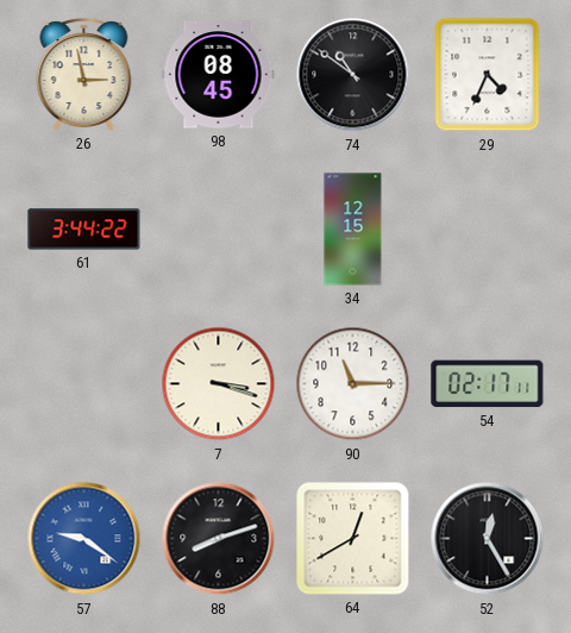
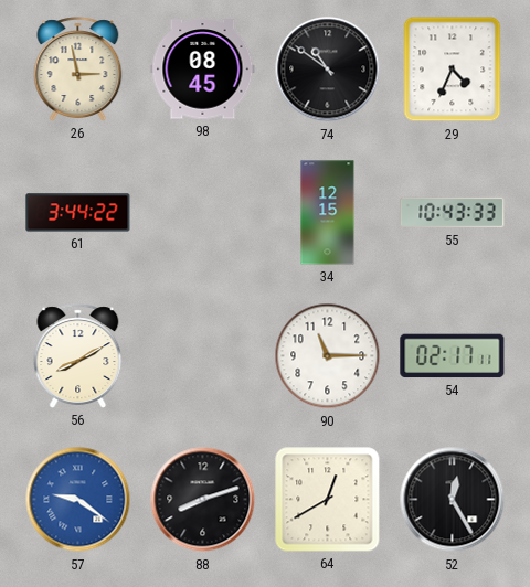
55: none -> 10:43
56: none -> 8:10
7: 3:18 -> none
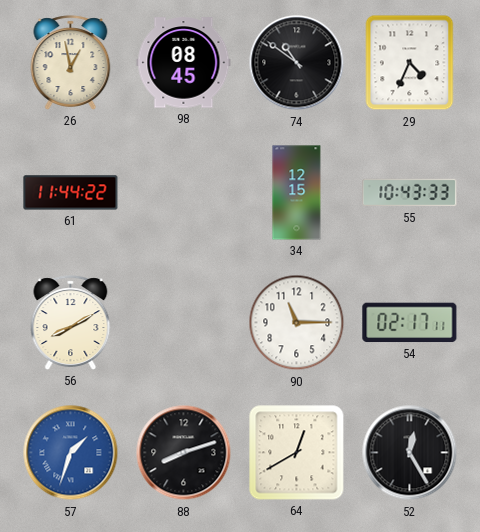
26: 2:58 -> 12:58
61: 3:44 -> 11:44
57: 9:21 -> 1:33
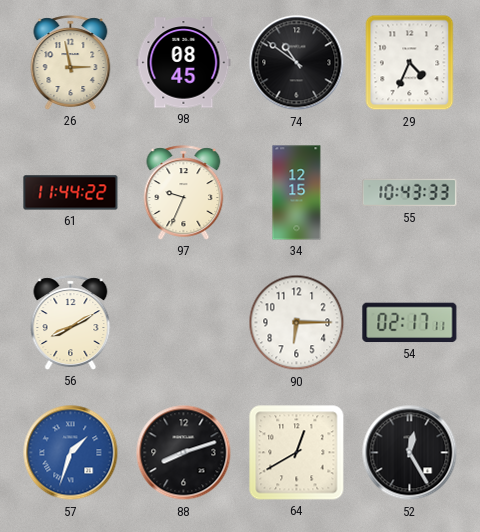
26: 12:58 -> 2:58
97: none -> 9:34
90: 11:15 -> 6:15
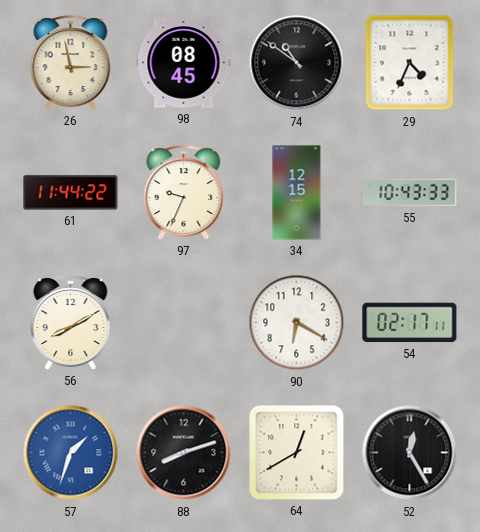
90: 6:15 -> 6:20
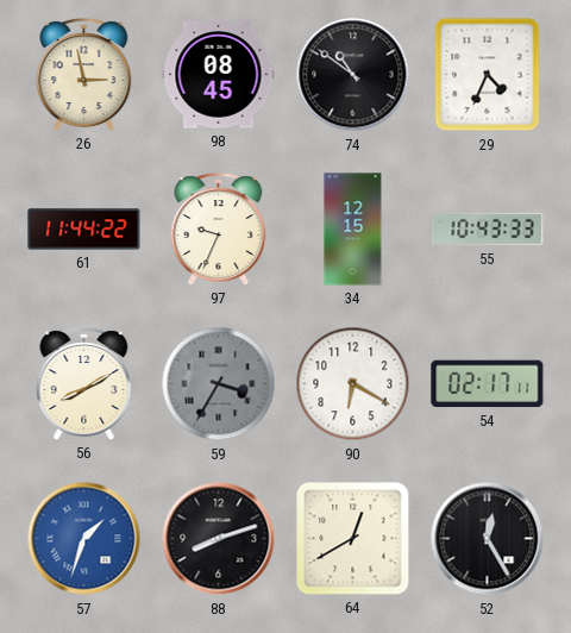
59: none -> 3:35
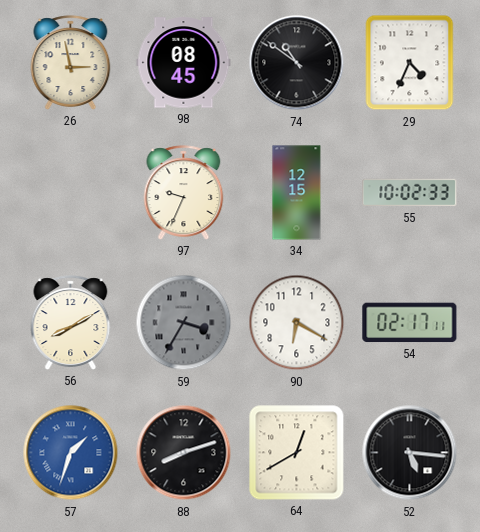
61: 11:44 -> none
55: 10:43 -> 10:02
52: 12:25 -> 5:16
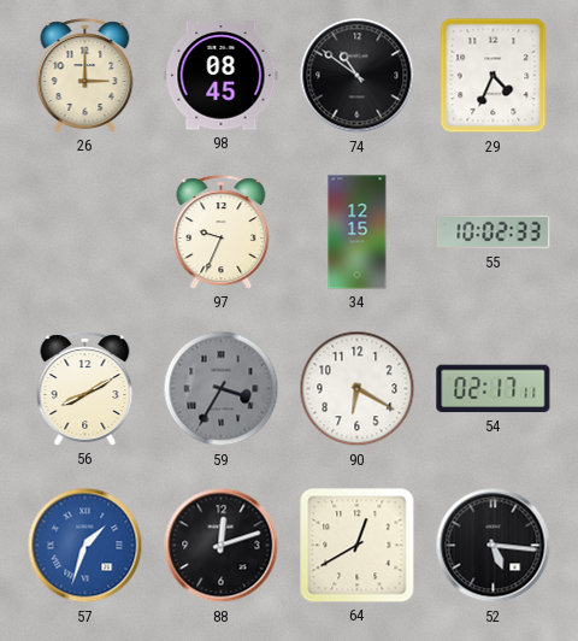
26: 2:58 -> 3:00
88: 8:12 -> 12:12
